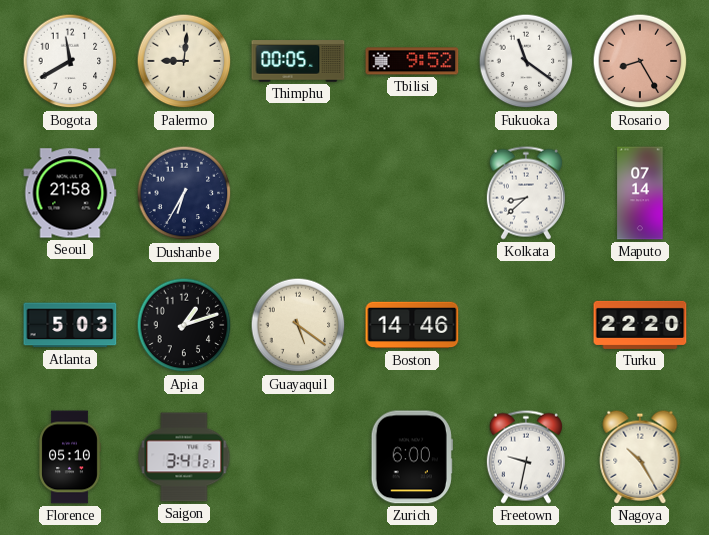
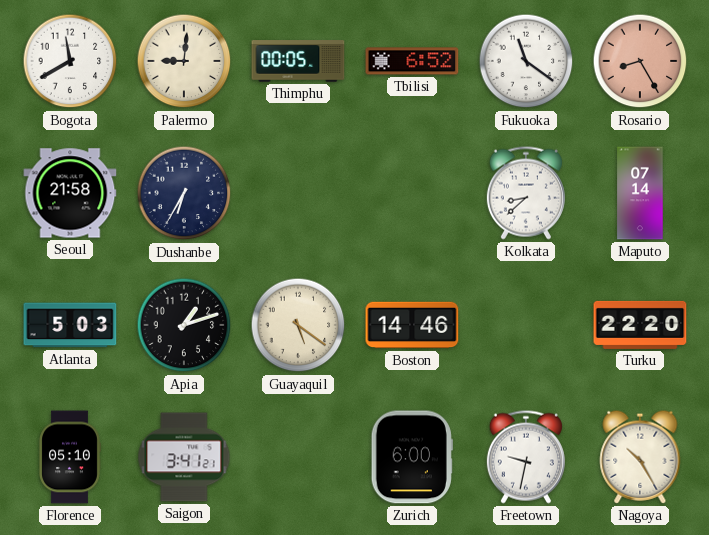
Tbilisi: 9:52 -> 6:52
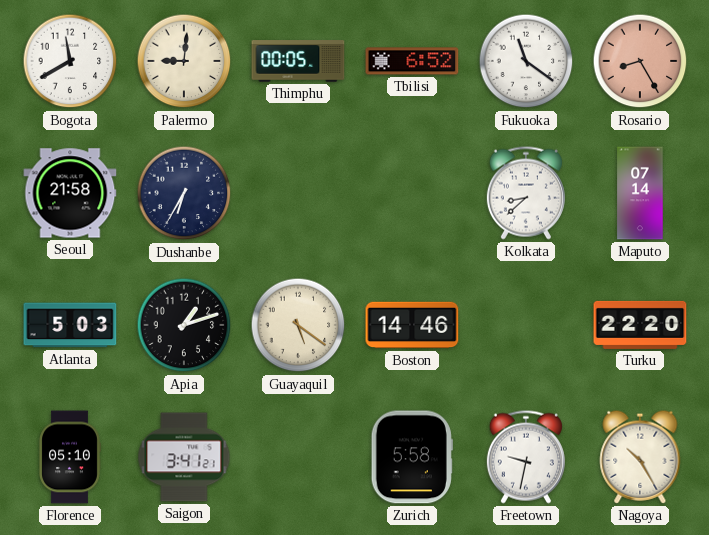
Zurich: 6:00 -> 5:58
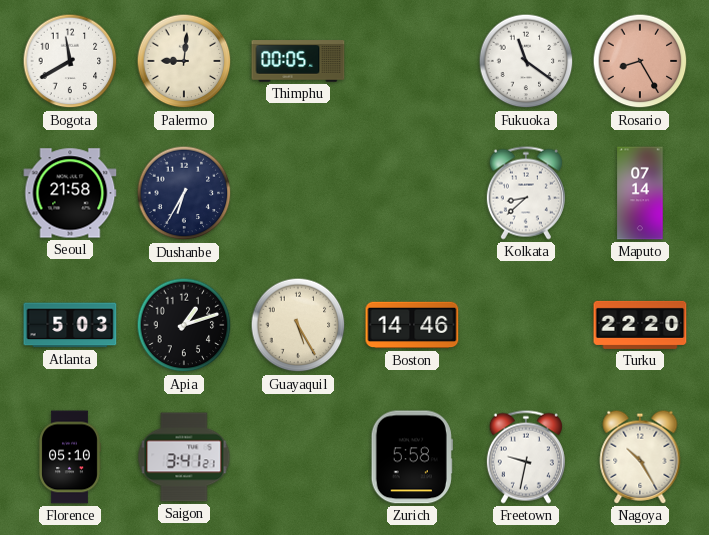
Tbilisi: 6:52 -> none
Guayaquil: 5:21 -> 5:25
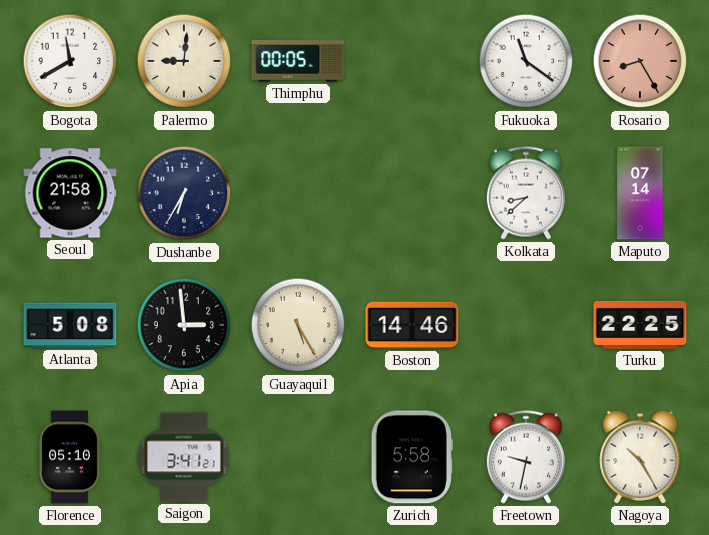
Atlanta: 5:03 -> 5:08
Apia: 1:12 -> 2:59
Turku: 22:20 -> 22:25
